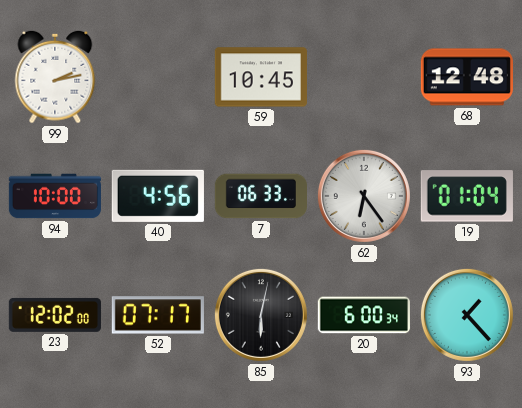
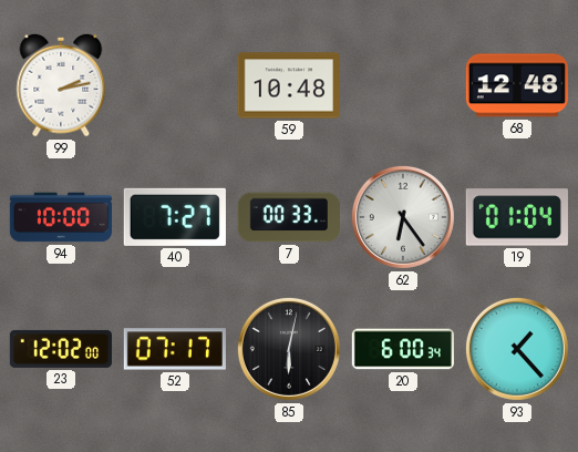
59: 10:45 -> 10:48
40: 4:56 -> 7:27
7: 06:33 -> 00:33
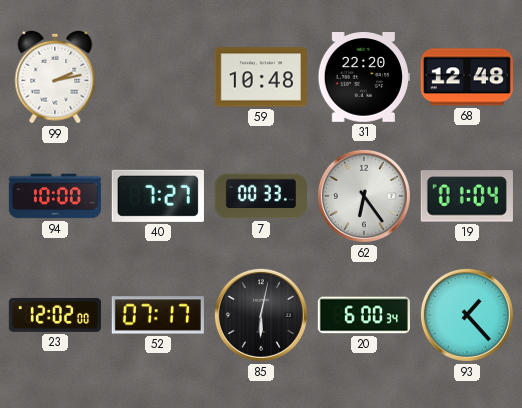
31: none -> 22:20
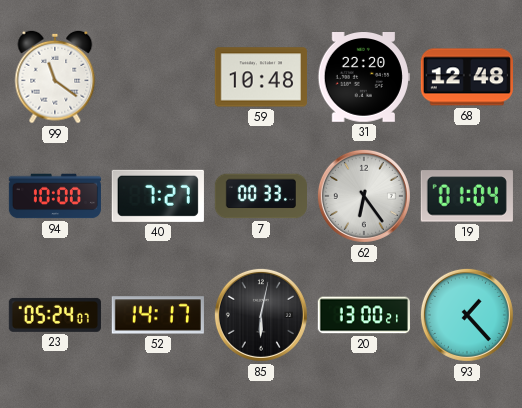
99: 2:13 -> 11:21
23: 12:02 -> 05:24
52: 07:17 -> 14:17
20: 6:00 -> 13:00
